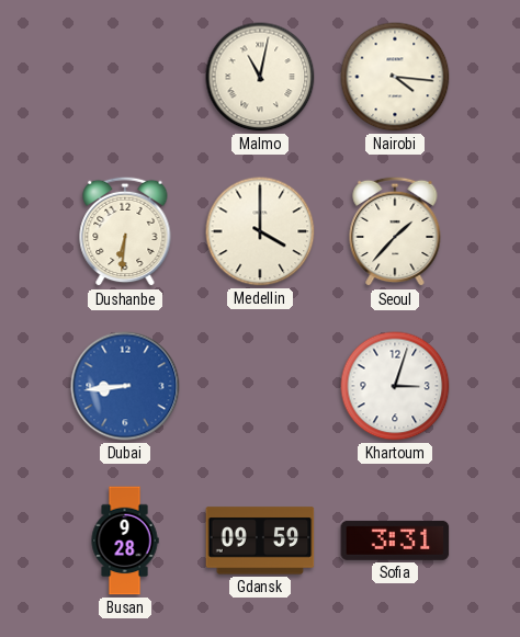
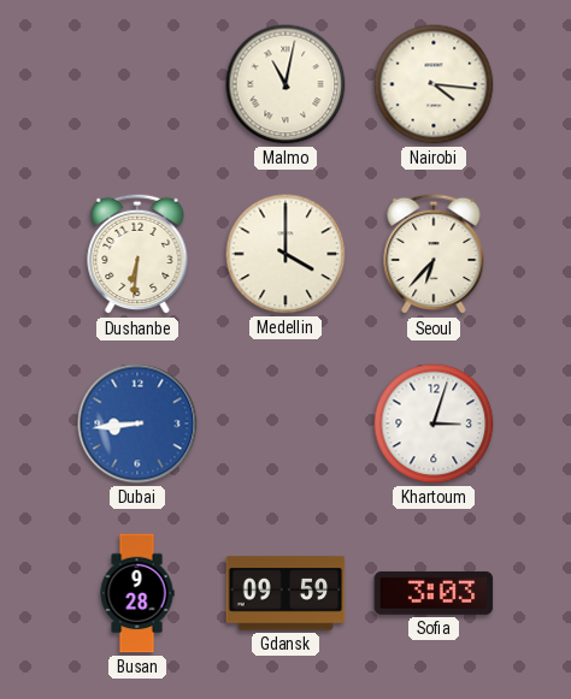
Seoul: 1:37 -> 6:37
Sofia: 3:31 -> 3:03
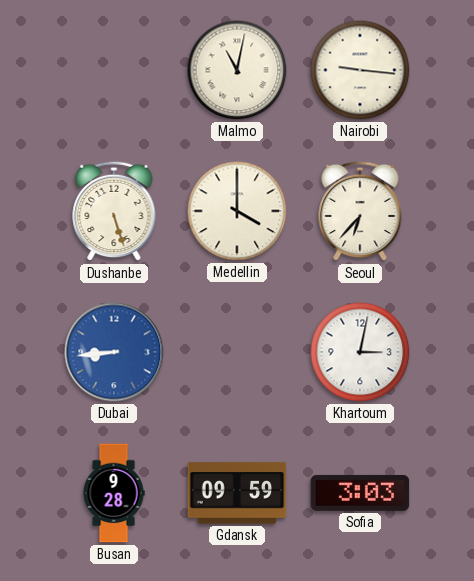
Nairobi: 4:16 -> 9:16
Dushanbe: 6:31 -> 5:27
Khartoum: 3:03 -> 3:02
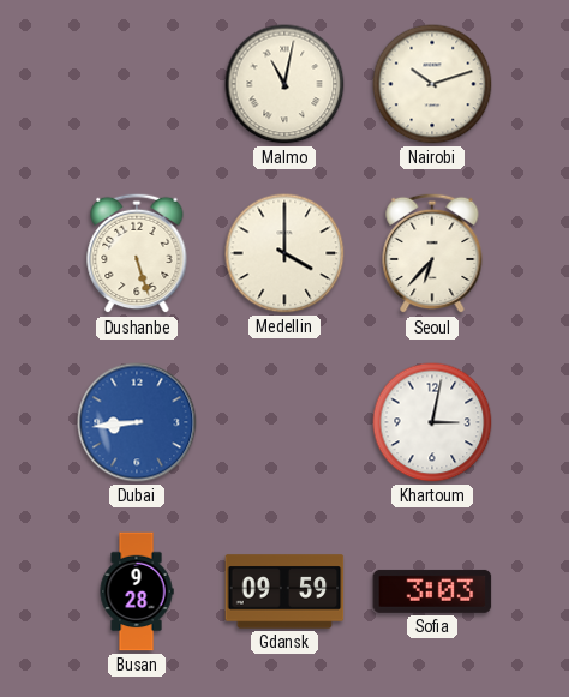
Nairobi: 9:16 -> 10:12
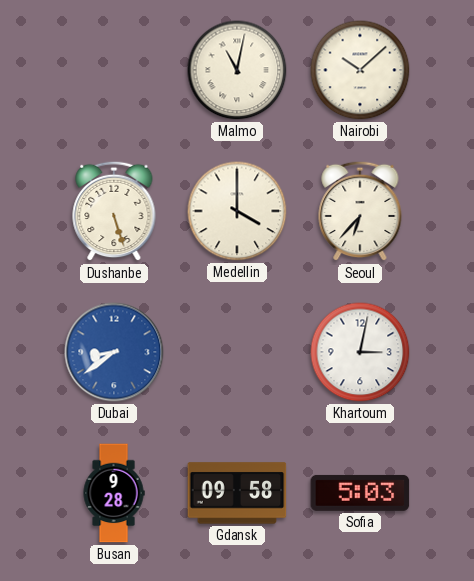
Nairobi: 10:12 -> 10:08
Dubai: 8:44 -> 8:39
Gdansk: 09:59 -> 09:58
Sofia: 3:03 -> 5:03
